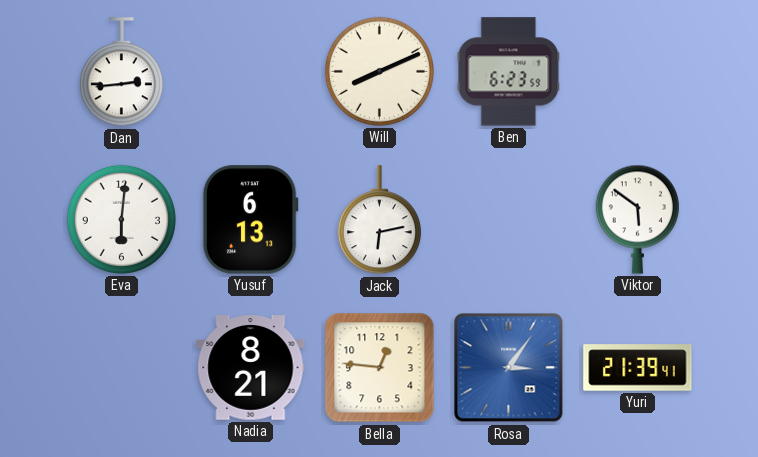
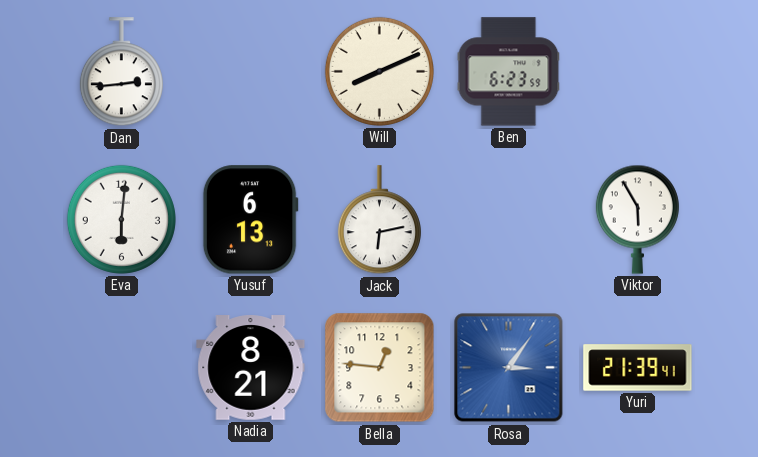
Viktor: 5:51 -> 5:55
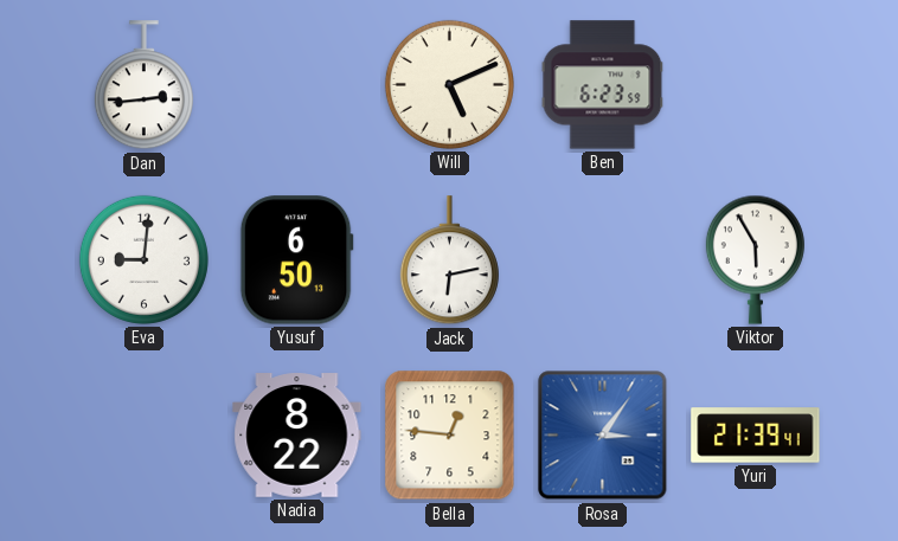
Will: 8:11 -> 5:11
Eva: 6:01 -> 9:01
Yusuf: 6:13 -> 6:50
Nadia: 8:21 -> 8:22
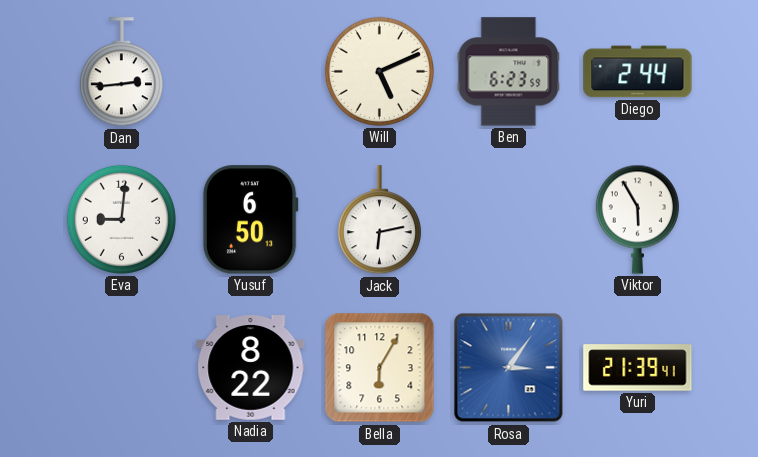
Diego: none -> 2:44
Bella: 12:46 -> 6:05
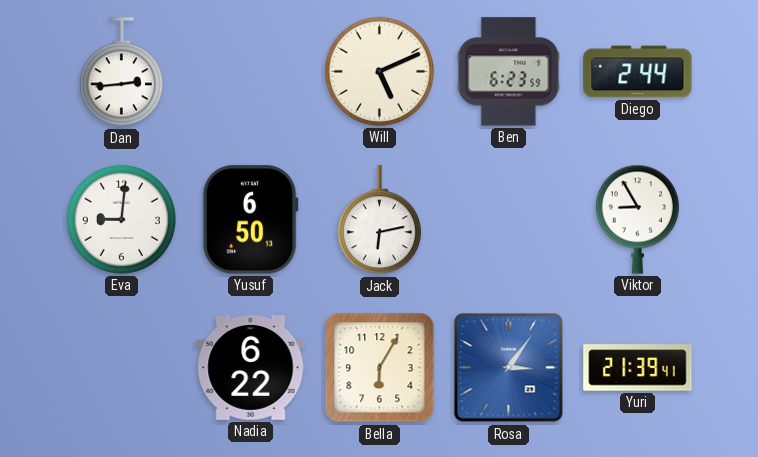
Viktor: 5:55 -> 8:55
Nadia: 8:22 -> 6:22
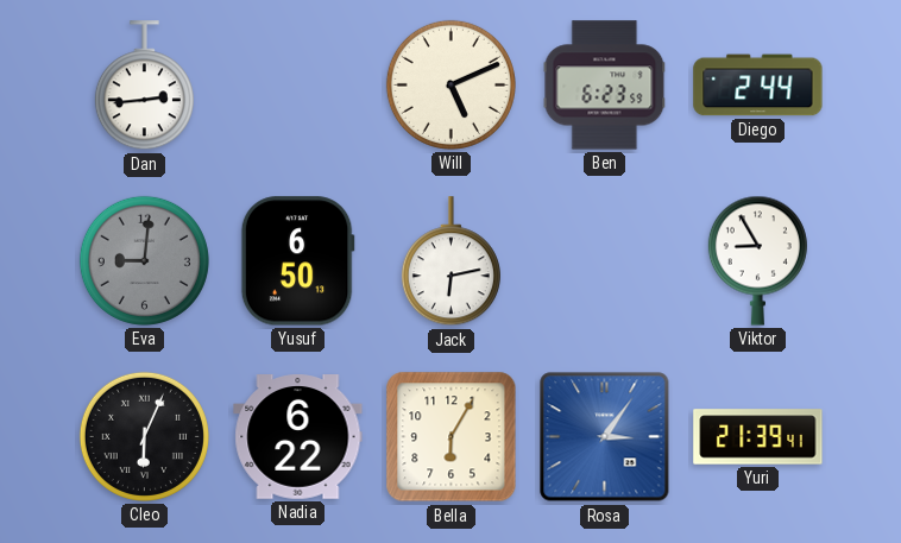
Eva dial: white -> grey
Cleo: none -> 6:04
